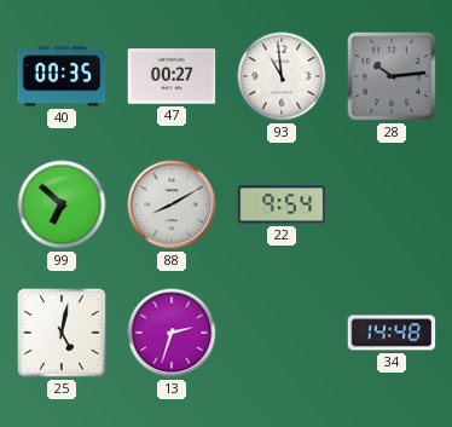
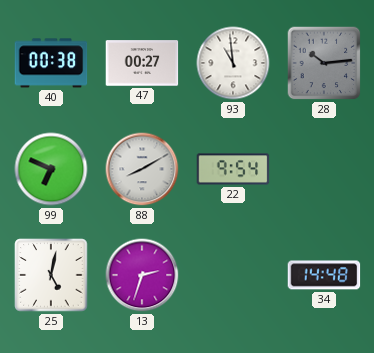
40: 00:35 -> 00:38
99: 6:52 -> 6:49
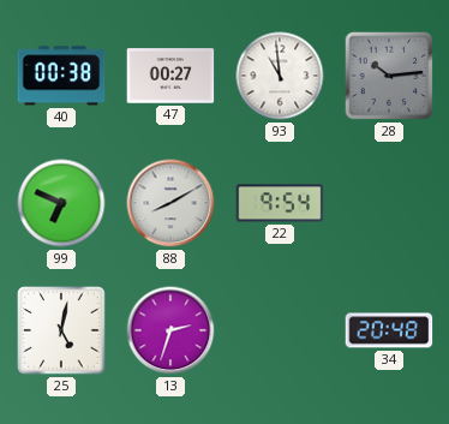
34: 14:48 -> 20:48
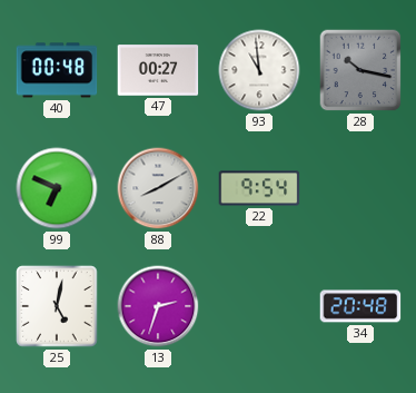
40: 00:38 -> 00:48
28: 10:14 -> 10:17
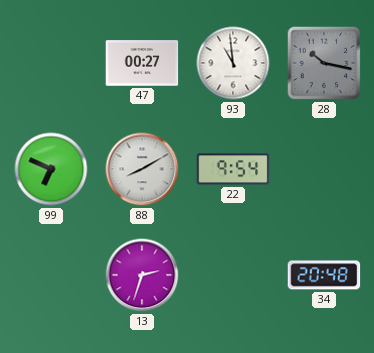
40: 00:48 -> none
25: 5:02 -> none
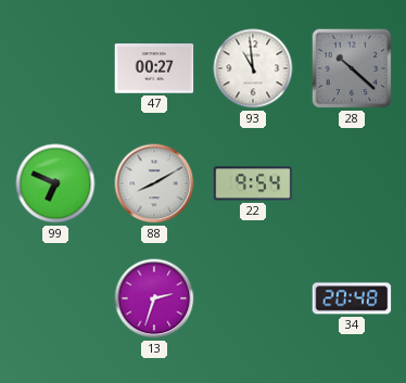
28: 10:17 -> 10:22
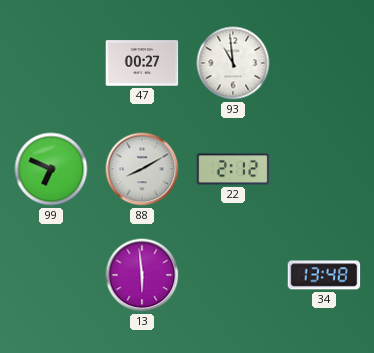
28: 10:22 -> none
22: 9:54 -> 2:12
13: 2:33 -> 5:59
34: 20:48 -> 13:48
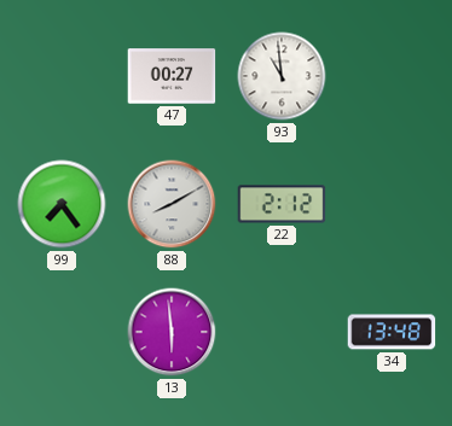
99: 6:49 -> 7:24
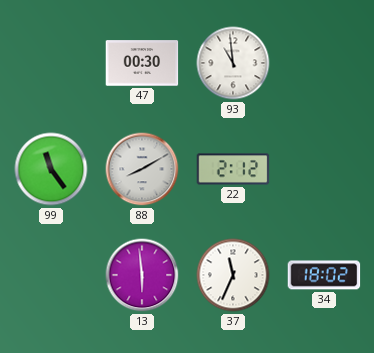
47: 00:27 -> 00:30
99: 7:24 -> 11:24
37: none -> 11:34
34: 13:48 -> 18:02
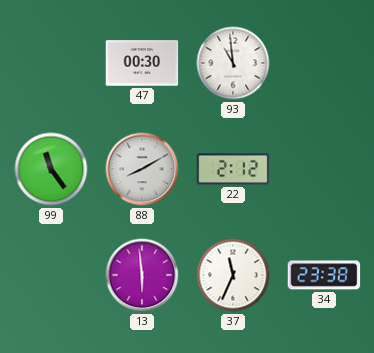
34: 18:02 -> 23:38
